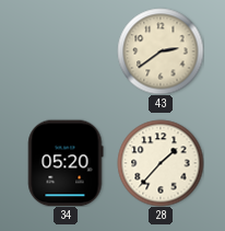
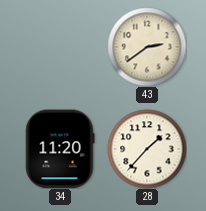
34: 05:20 -> 11:20
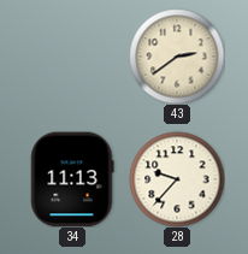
34: 11:20 -> 11:13
28: 1:37 -> 9:37
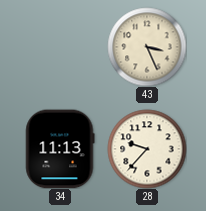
43: 2:39 -> 3:26
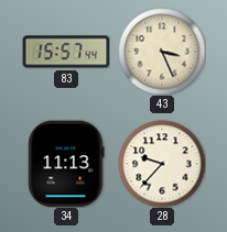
83: none -> 15:57
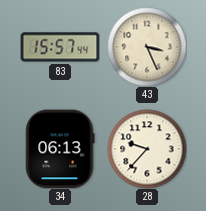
34: 11:13 -> 06:13
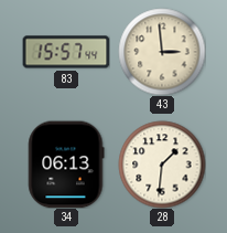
43: 3:26 -> 2:59
28: 9:37 -> 1:31
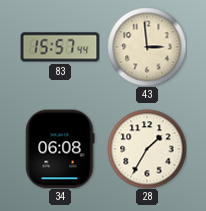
34: 06:13 -> 06:08
28: 1:31 -> 1:35
